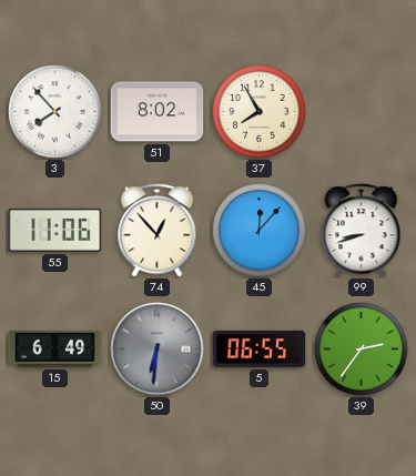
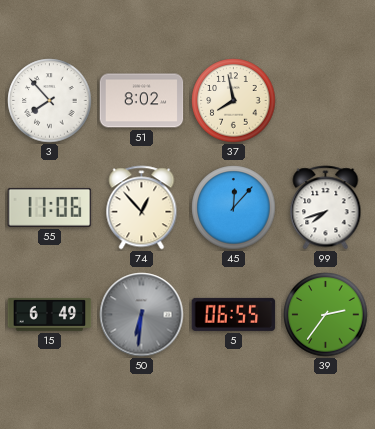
37: 7:55 -> 7:58
99: 8:42 -> 7:42
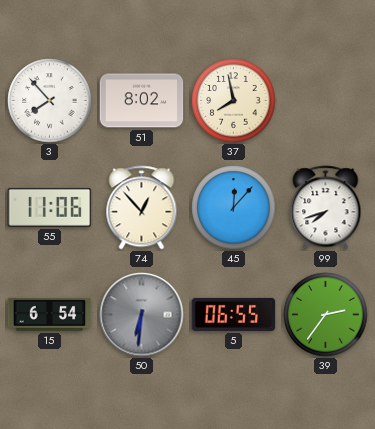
15: 6:49 -> 6:54
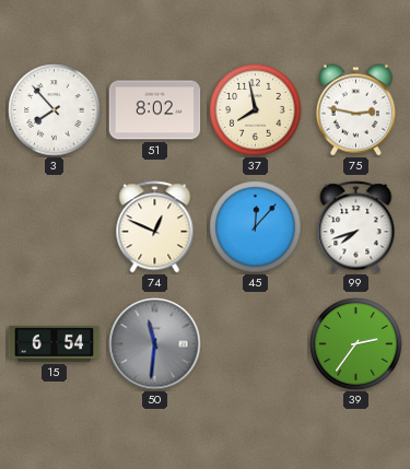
75: none -> 2:47
55: 11:06 -> none
74: 12:53 -> 12:49
50: 6:31 -> 11:31
5: 06:55 -> none
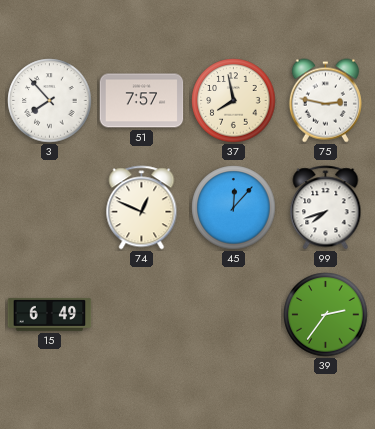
51: 8:02 -> 7:57
15: 6:54 -> 6:49
50: 11:31 -> none
